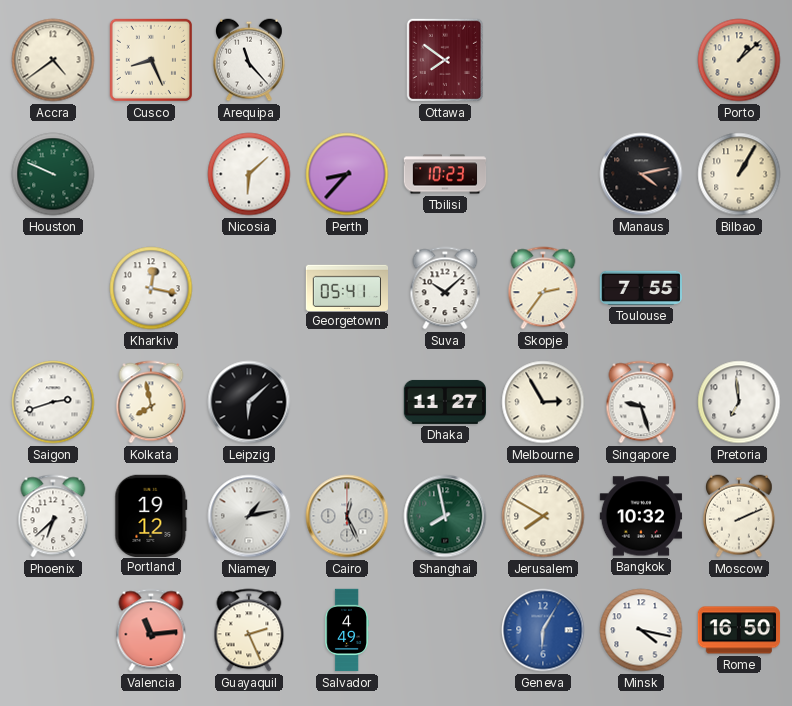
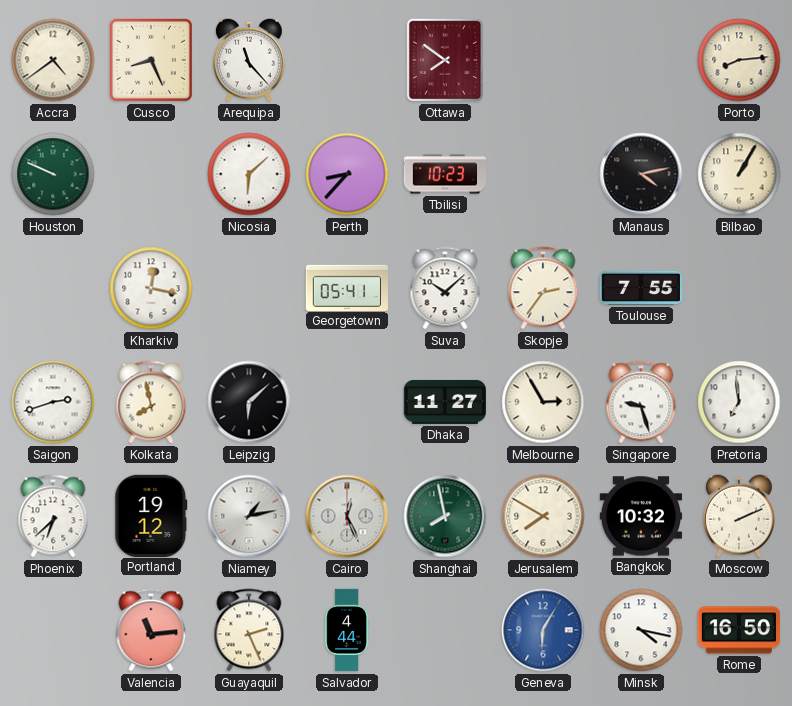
Porto: 1:08 -> 8:14
Salvador: 4:49 -> 4:44
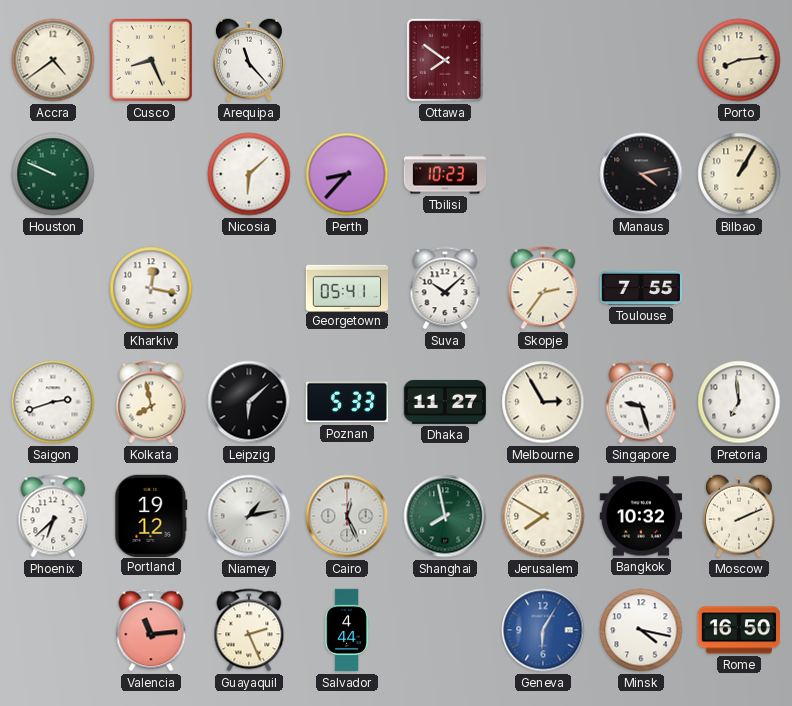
Poznan: none -> 5:33
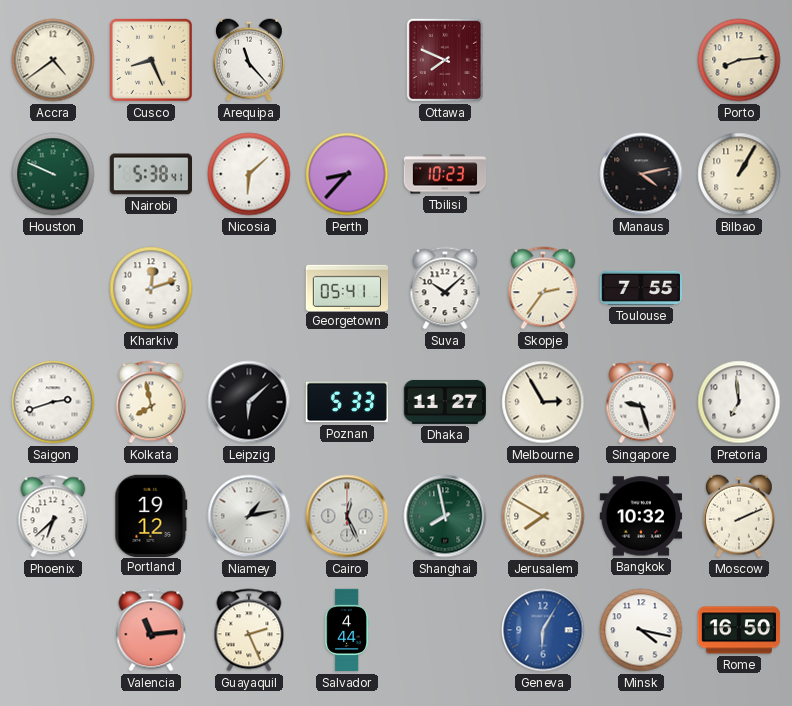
Ottawa: 7:51 -> 7:49
Nairobi: none -> 5:38
Kharkiv: 12:17 -> 12:12
